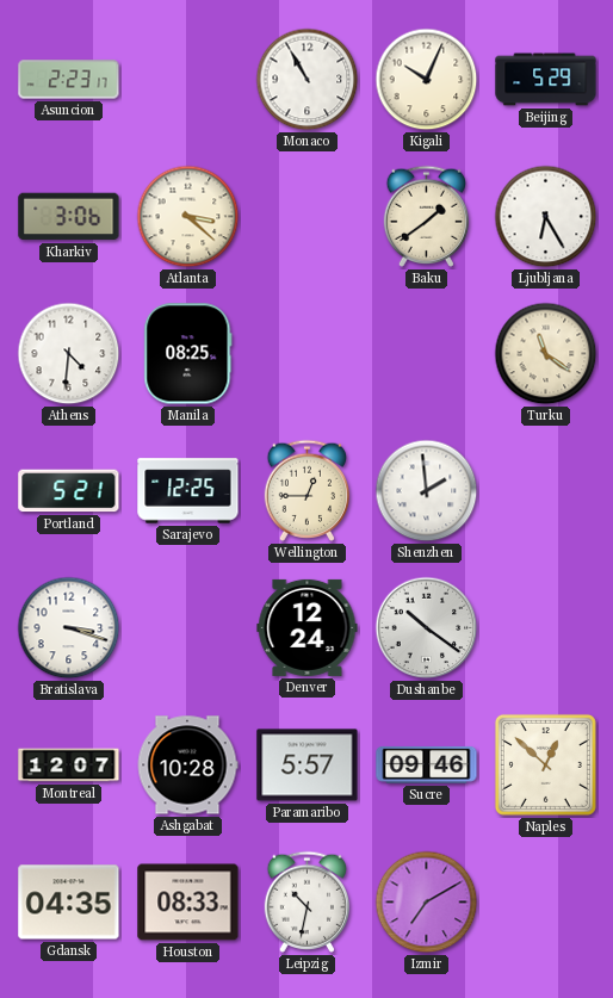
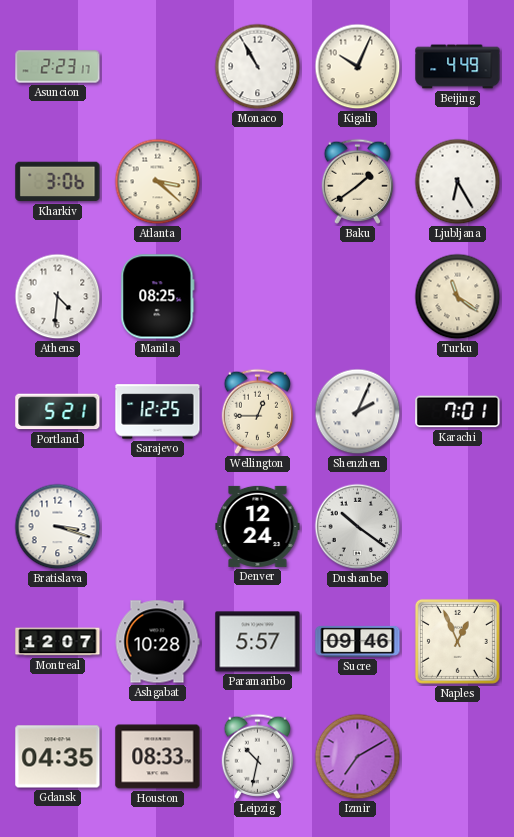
Beijing: 5:29 -> 4:49
Shenzhen: 1:59 -> 2:04
Karachi: none -> 7:01
Naples: 12:52 -> 12:56
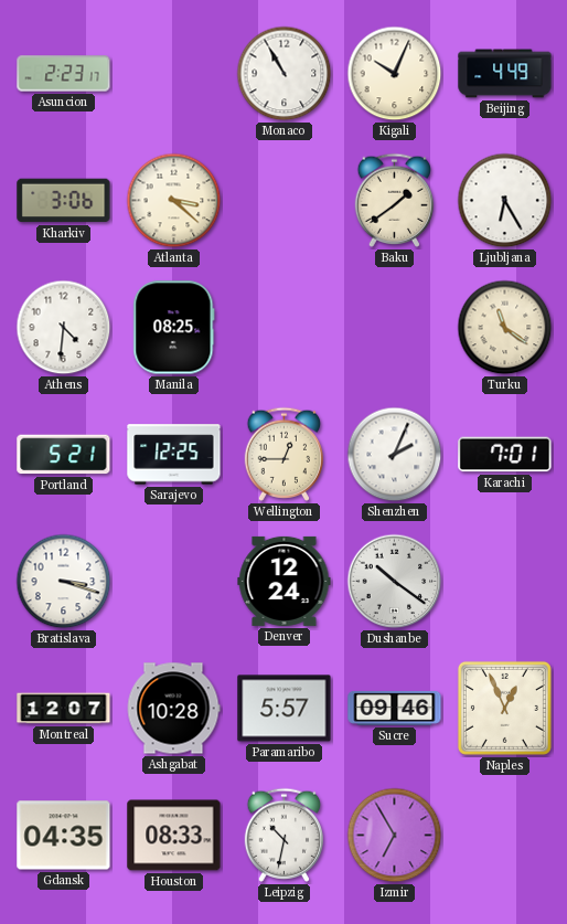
Izmir: 7:10 -> 6:55
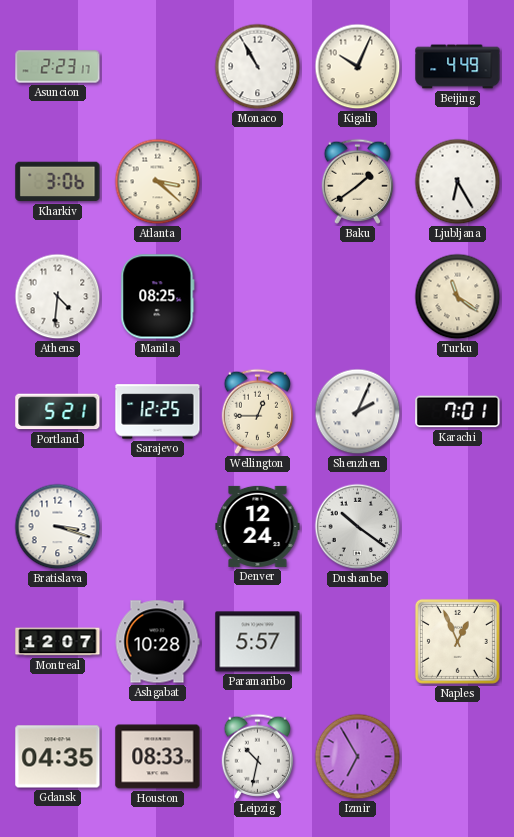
Sucre: 09:46 -> none
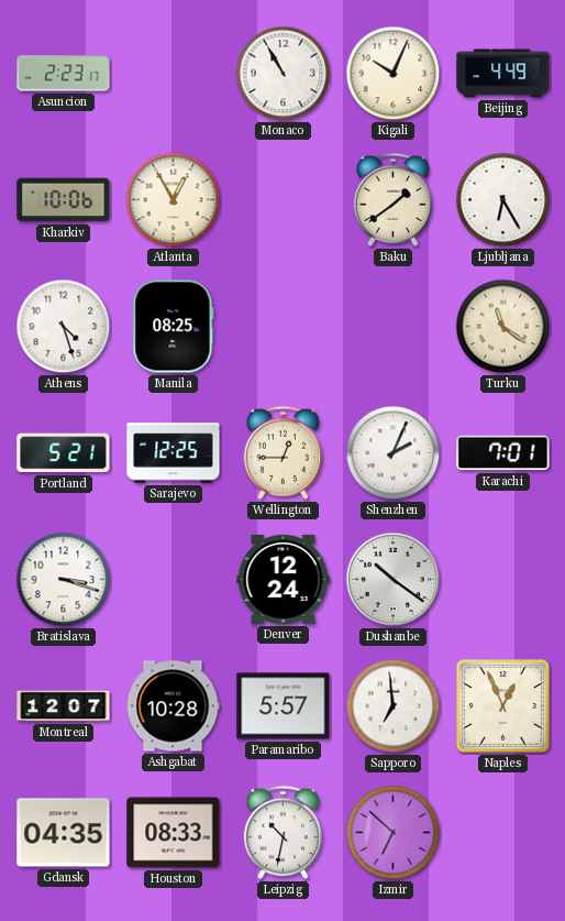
Kharkiv: 3:06 -> 10:06
Atlanta: 3:22 -> 12:55
Athens: 4:31 -> 4:27
Sapporo: none -> 6:59
Izmir: 6:55 -> 6:52
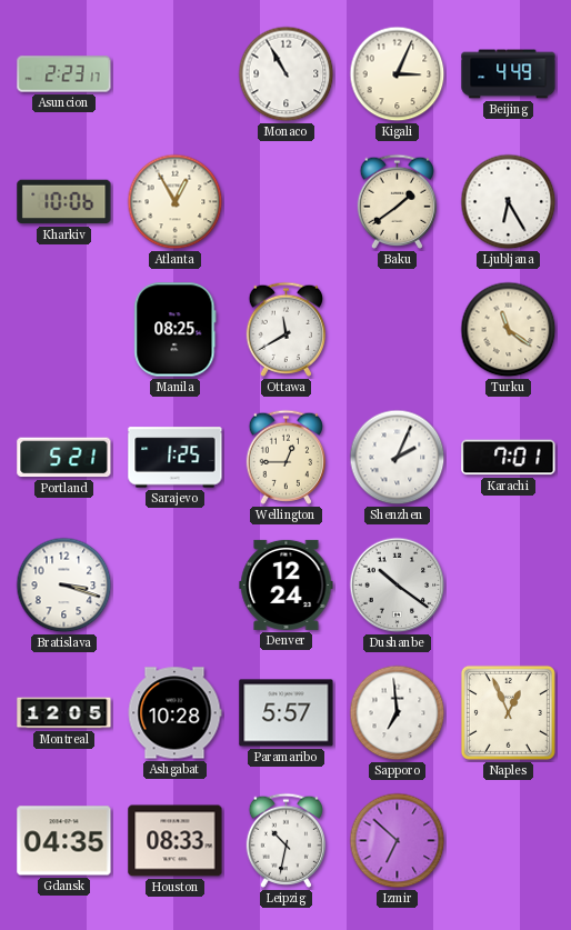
Kigali: 10:04 -> 3:04
Athens: 4:27 -> none
Ottawa: none -> 11:40
Sarajevo: 12:25 -> 1:25
Montreal: 12:07 -> 12:05
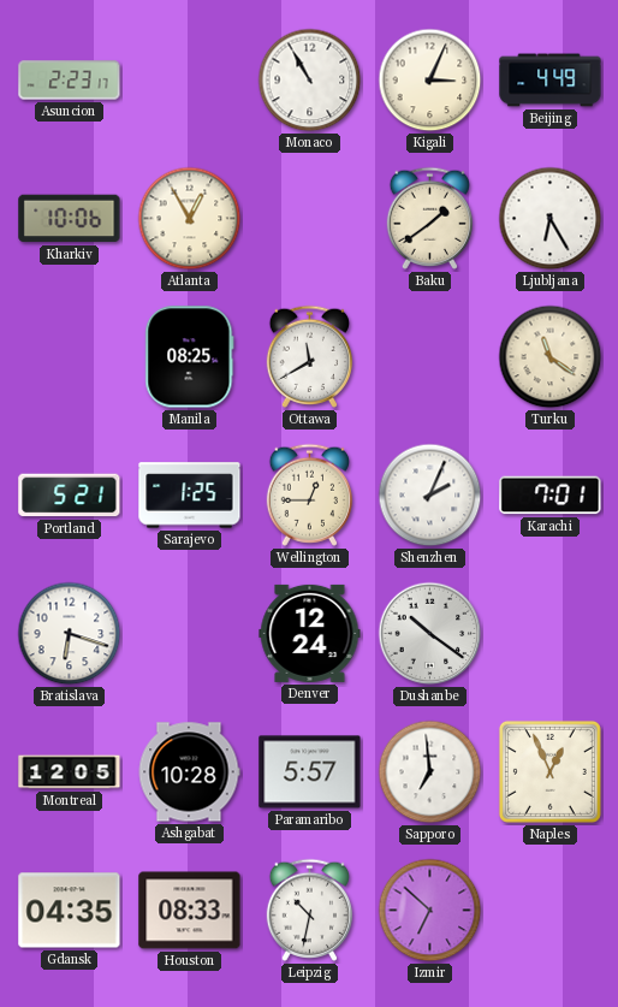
Bratislava: 3:18 -> 6:18
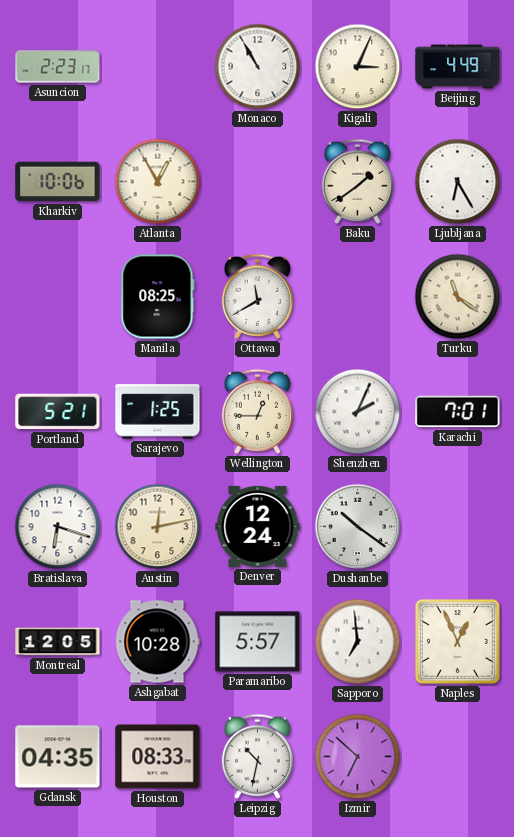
Austin: none -> 12:13
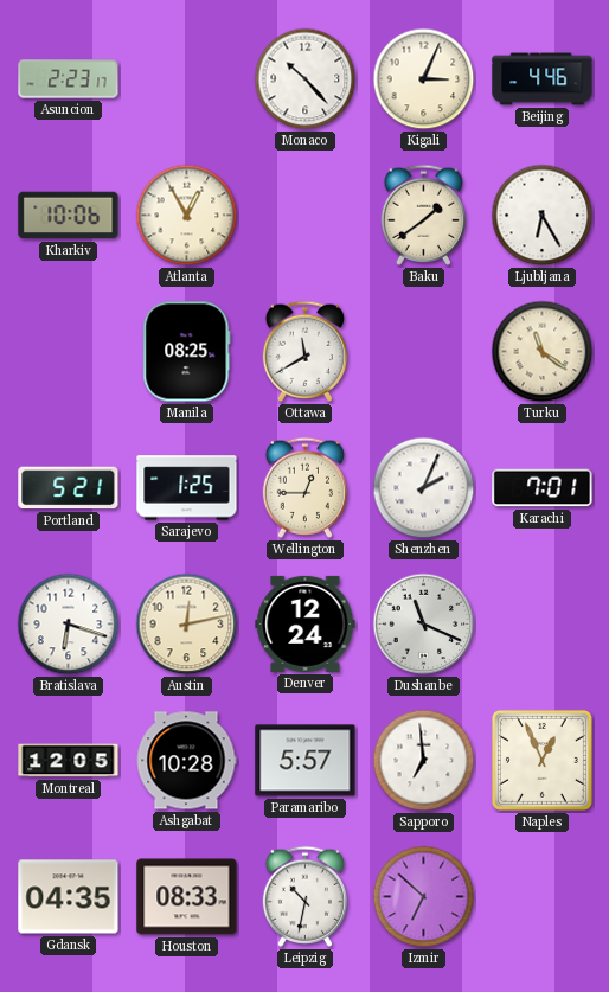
Monaco: 10:55 -> 10:23
Beijing: 4:49 -> 4:46
Dushanbe: 10:21 -> 11:19
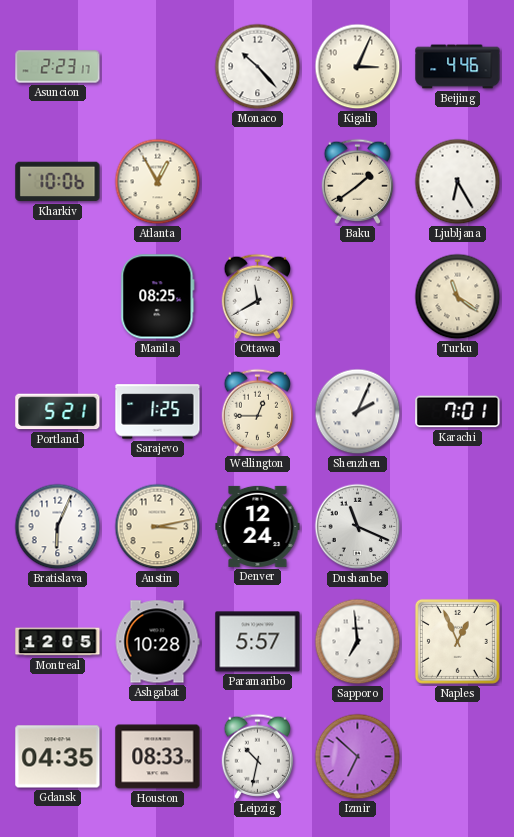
Bratislava: 6:18 -> 6:04
Austin: 12:13 -> 3:13
